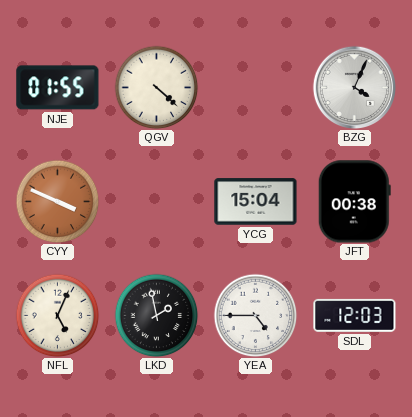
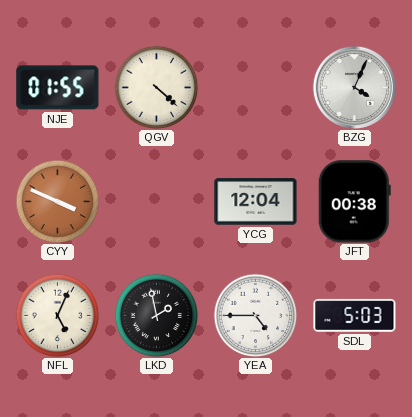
YCG: 15:04 -> 12:04
SDL: 12:03 -> 5:03
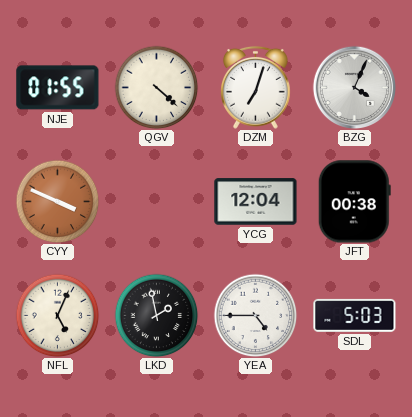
DZM: none -> 7:03
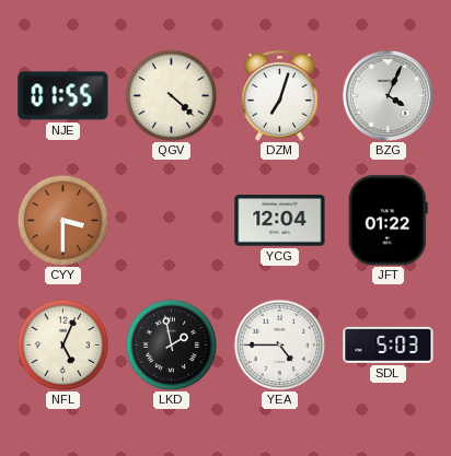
CYY: 3:49 -> 3:30
JFT: 00:38 -> 01:22
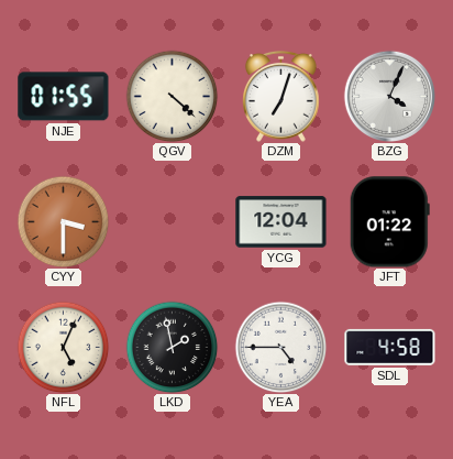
SDL: 5:03 -> 4:58
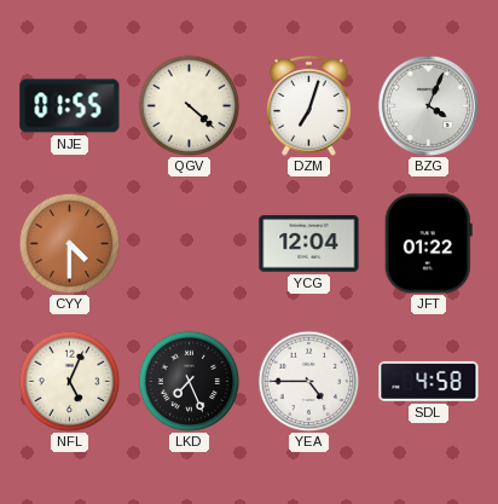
CYY: 3:30 -> 4:30
LKD: 1:58 -> 7:26
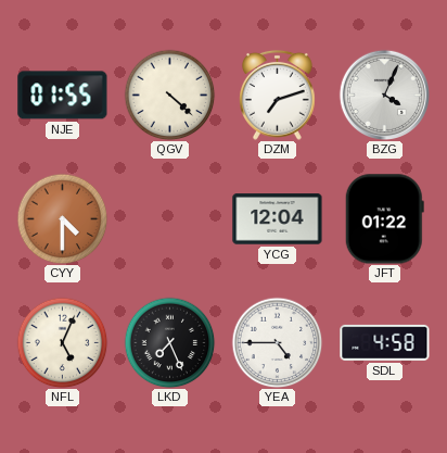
DZM: 7:03 -> 7:12
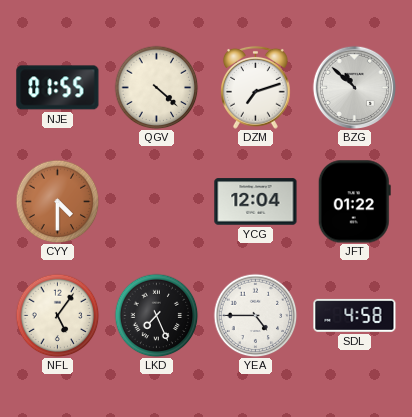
BZG: 4:04 -> 10:52
NFL: 5:04 -> 5:06
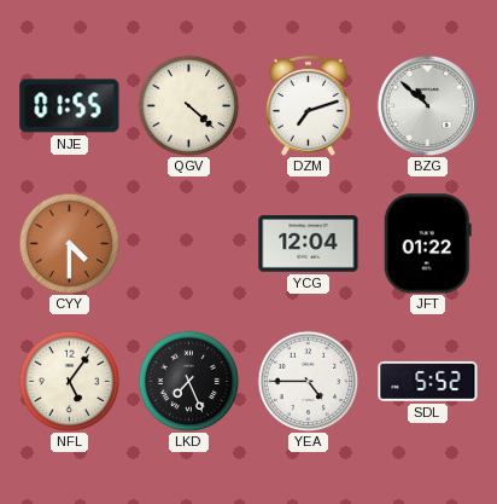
SDL: 4:58 -> 5:52
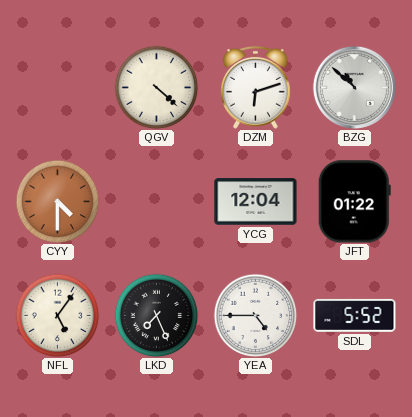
NJE: 01:55 -> none
DZM: 7:12 -> 6:12
